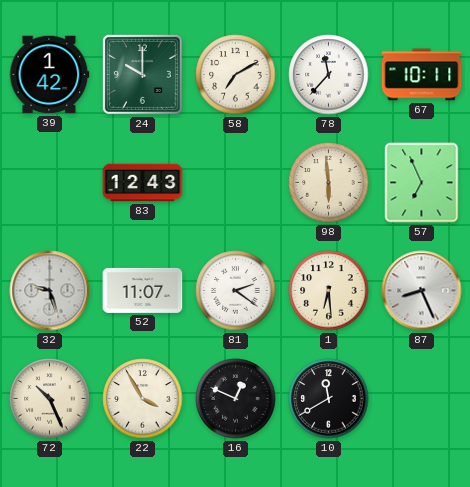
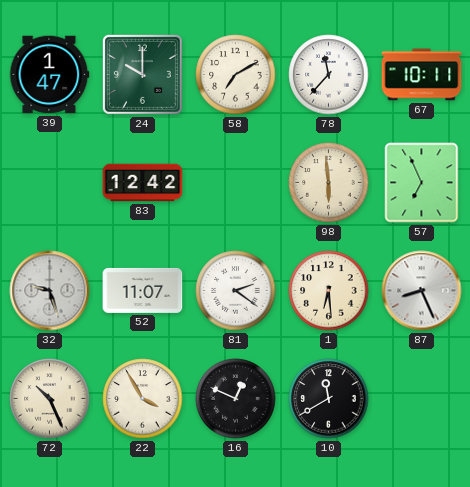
39: 1:42 -> 1:47
83: 12:43 -> 12:42
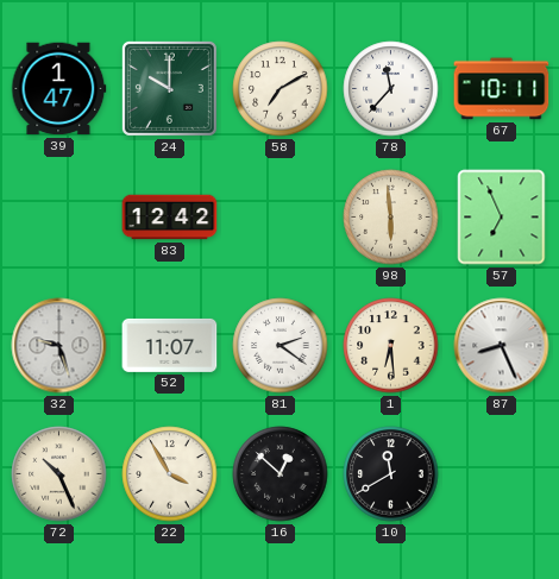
16: 12:49 -> 12:52
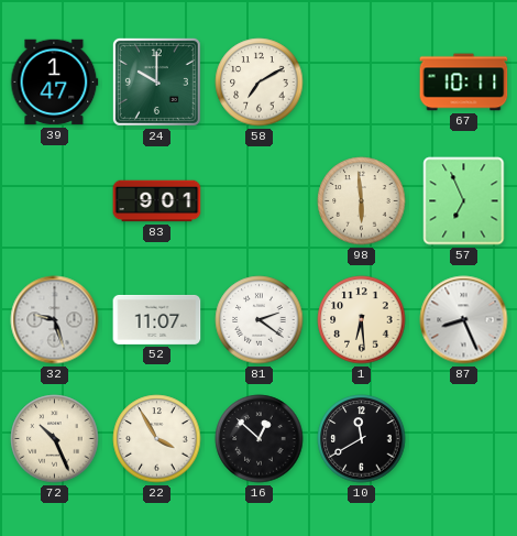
78: 11:37 -> none
83: 12:42 -> 9:01
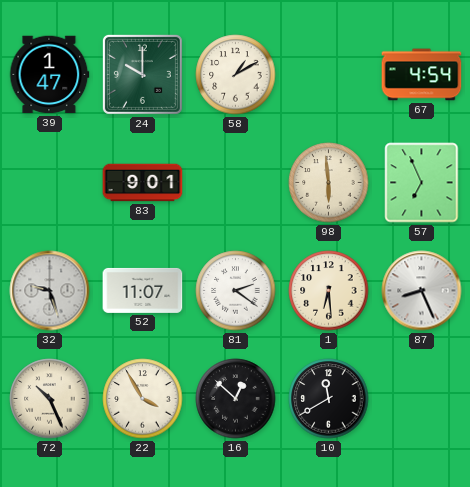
58: 7:10 -> 1:10
67: 10:11 -> 4:54
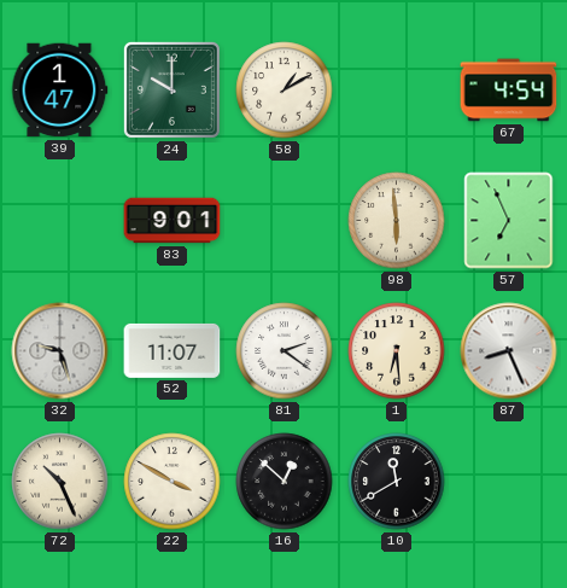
22: 3:55 -> 3:50
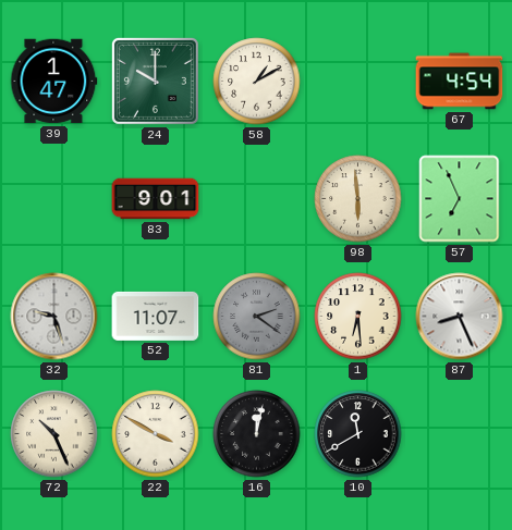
81 dial: white -> grey
16: 12:52 -> 12:02
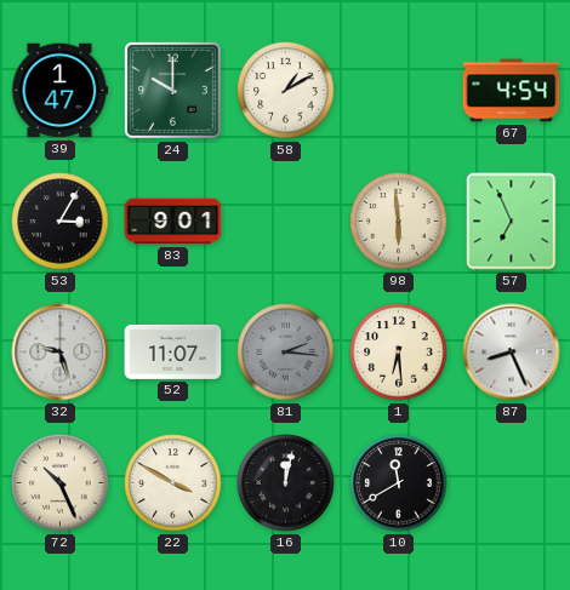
53: none -> 3:05
81: 2:21 -> 2:16
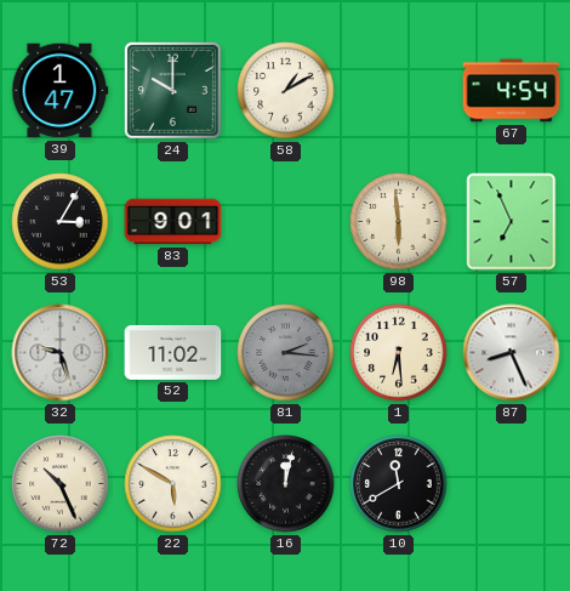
52: 11:07 -> 11:02
22: 3:50 -> 5:50
